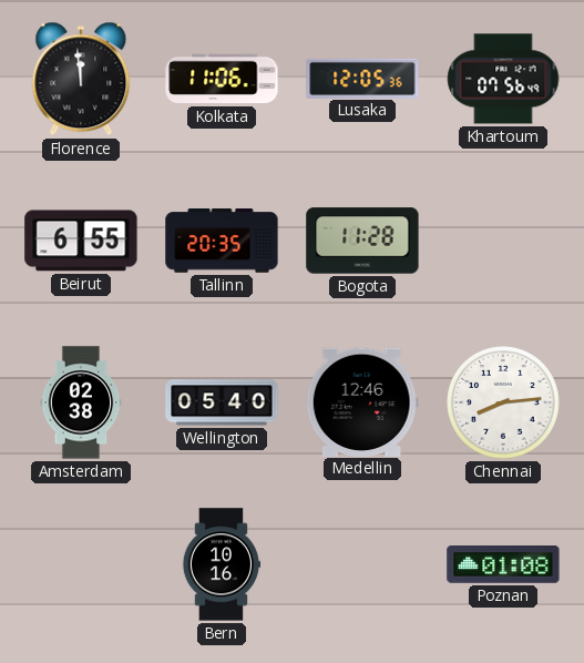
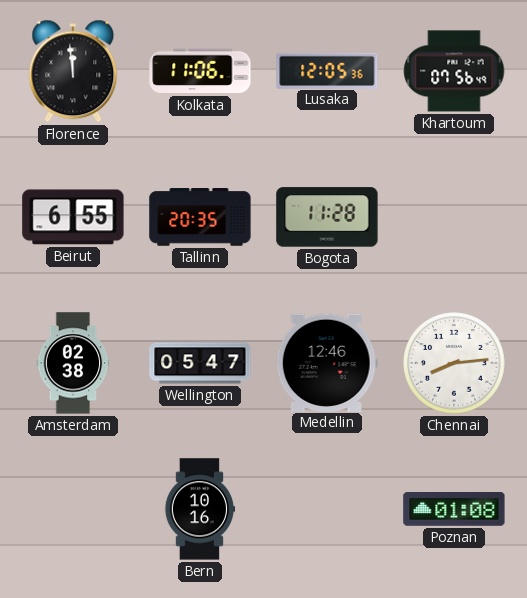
Wellington: 05:40 -> 05:47
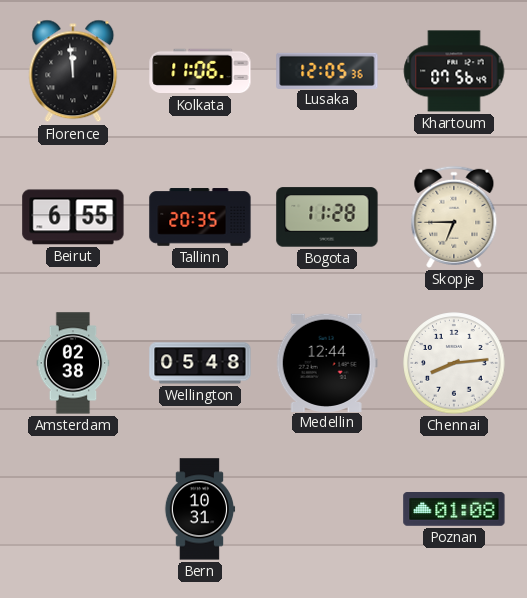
Skopje: none -> 6:45
Wellington: 05:47 -> 05:48
Medellin: 12:46 -> 12:44
Bern: 10:16 -> 10:31
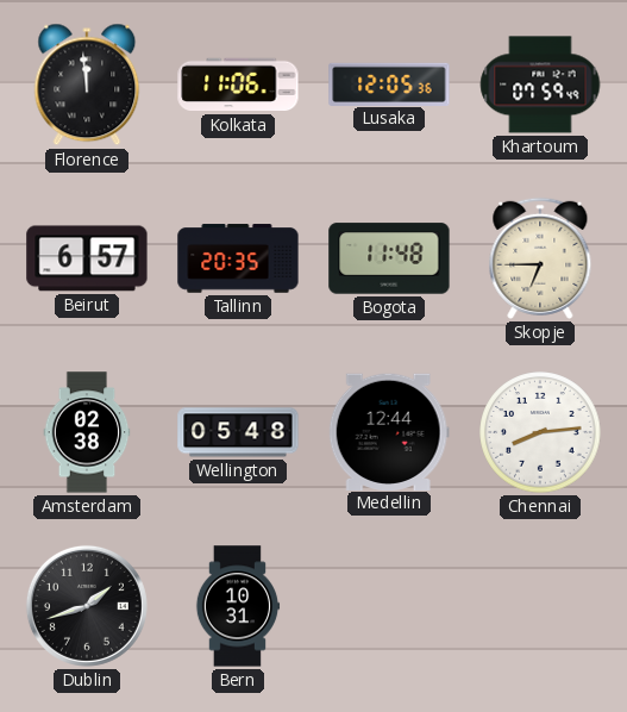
Khartoum: 07:56 -> 07:59
Beirut: 6:55 -> 6:57
Bogota: 11:28 -> 11:48
Dublin: none -> 1:42
Poznan: 01:08 -> none
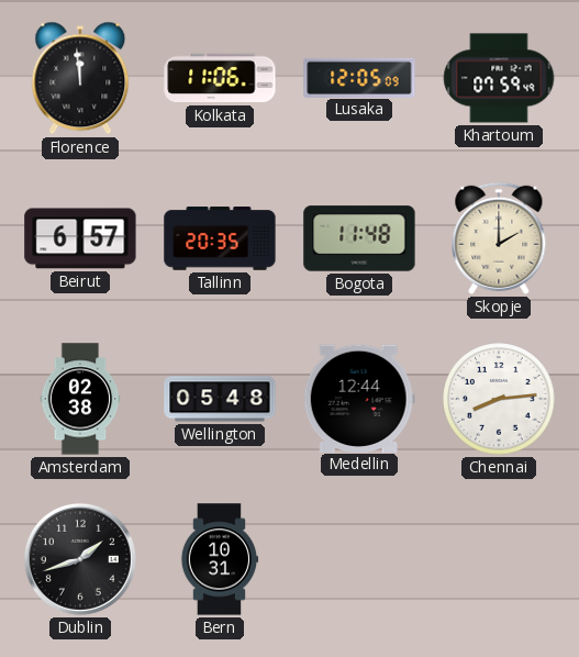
Lusaka: 12:05:36 -> 12:05:09
Skopje: 6:45 -> 2:00
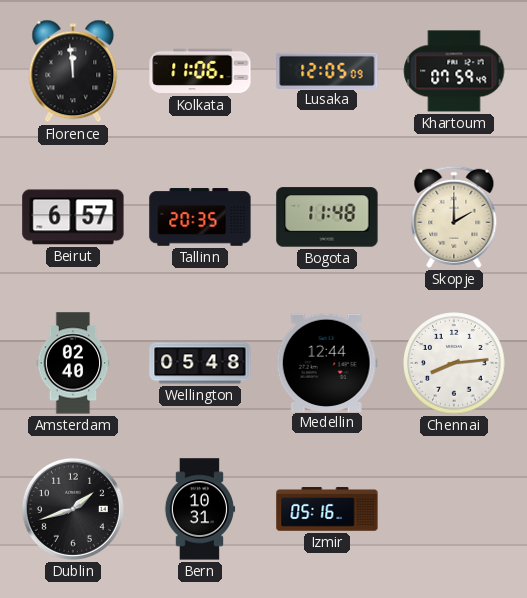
Amsterdam: 02:38 -> 02:40
Izmir: none -> 05:16
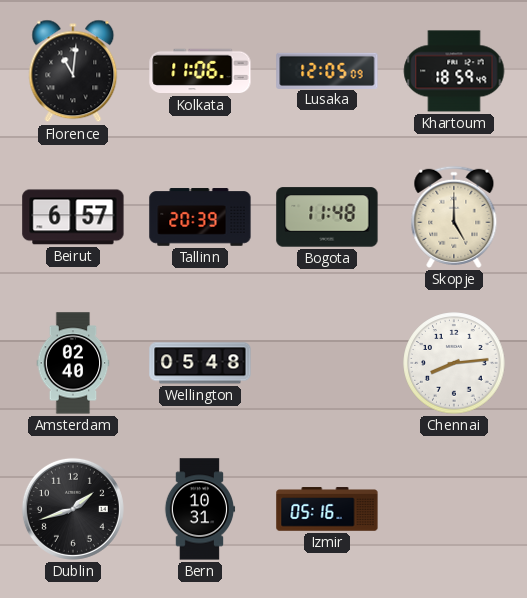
Florence: 11:59 -> 11:01
Khartoum: 07:59 -> 18:59
Tallinn: 20:35 -> 20:39
Skopje: 2:00 -> 5:00
Medellin: 12:44 -> none
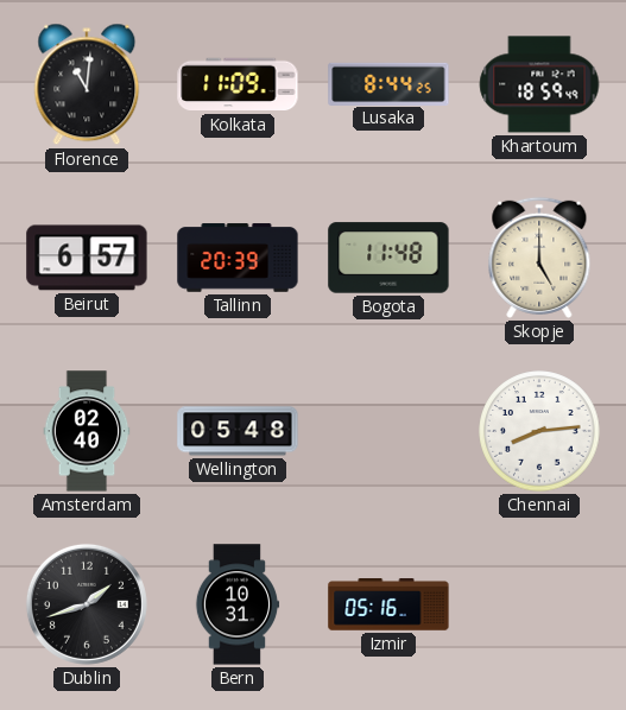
Kolkata: 11:06 -> 11:09
Lusaka: 12:05 -> 8:44
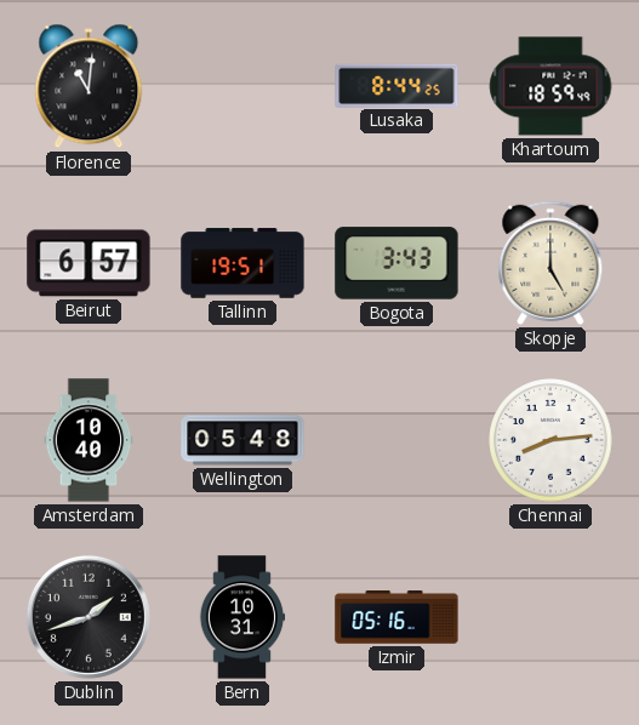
Kolkata: 11:09 -> none
Tallinn: 20:39 -> 19:51
Bogota: 11:48 -> 3:43
Amsterdam: 02:40 -> 10:40
